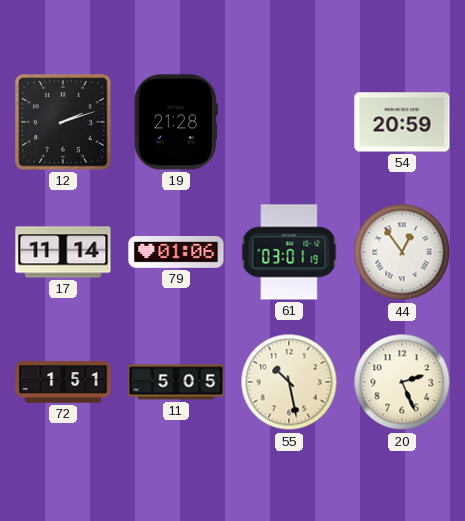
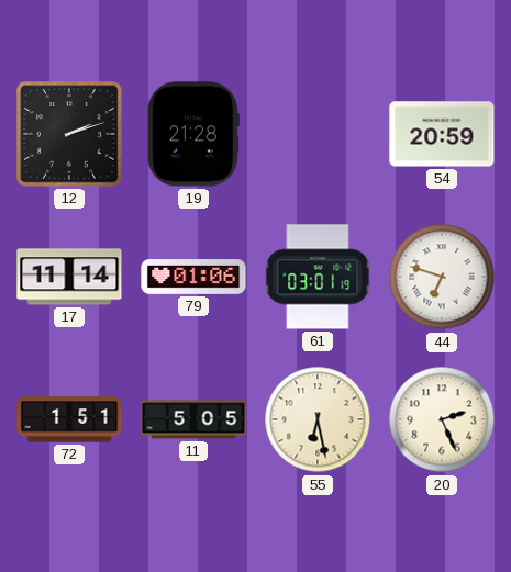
44: 12:54 -> 6:48
55: 10:28 -> 6:28
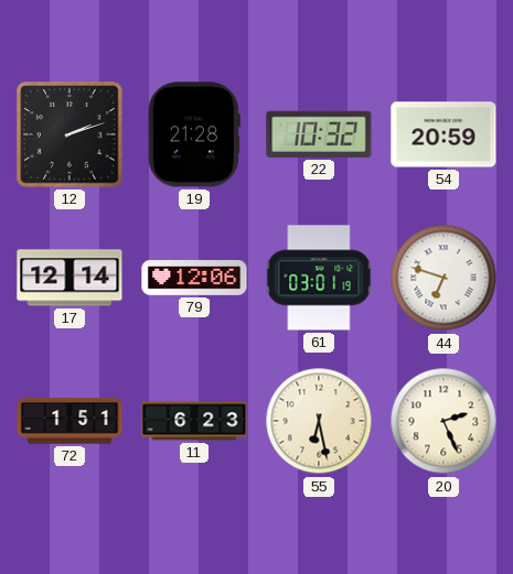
22: none -> 10:32
17: 11:14 -> 12:14
79: 01:06 -> 12:06
11: 5:05 -> 6:23
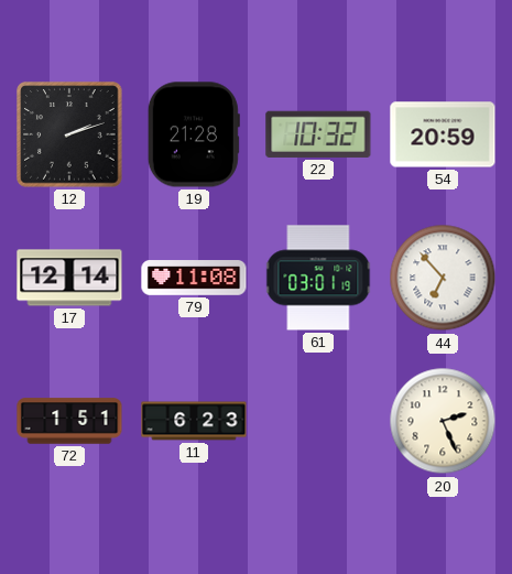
79: 12:06 -> 11:08
44: 6:48 -> 6:53
55: 6:28 -> none
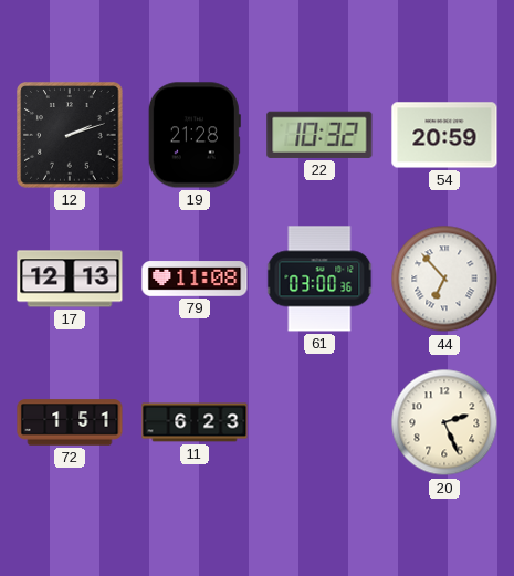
17: 12:14 -> 12:13
61: 03:01 -> 03:00
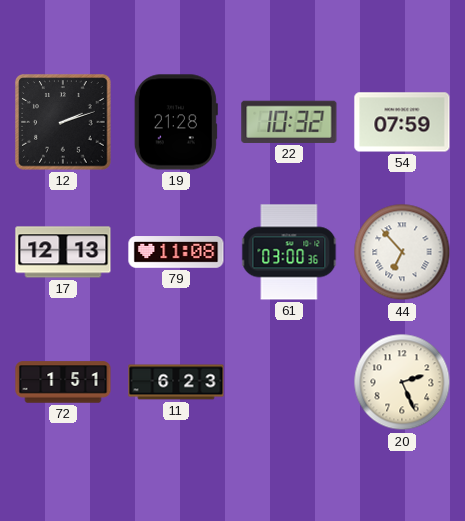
54: 20:59 -> 07:59
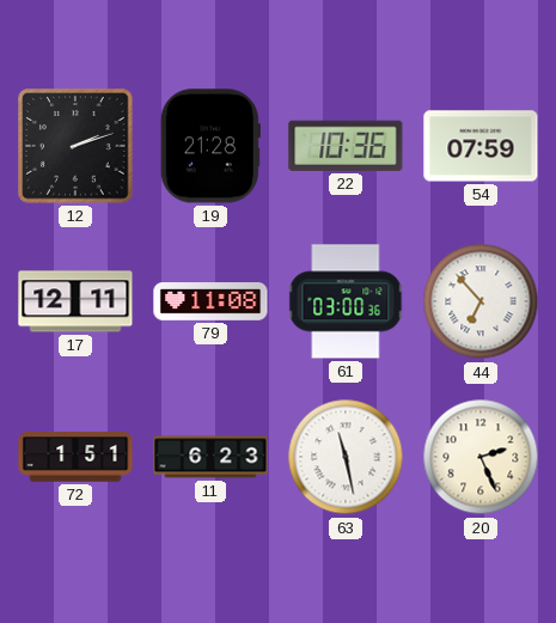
22: 10:32 -> 10:36
17: 12:13 -> 12:11
63: none -> 11:28
